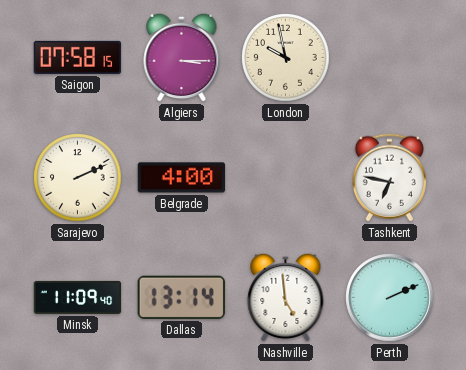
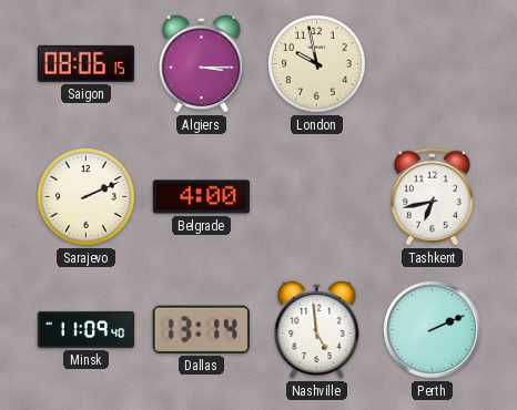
Saigon: 07:58 -> 08:06
Tashkent: 6:47 -> 6:43
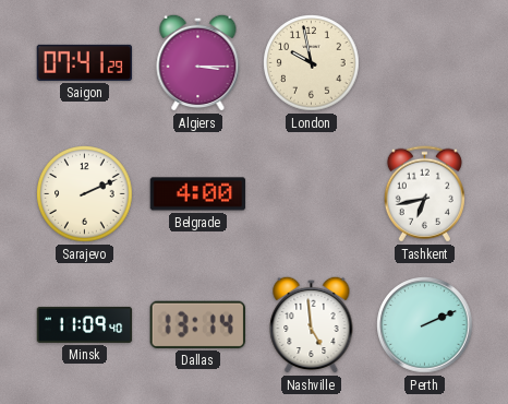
Saigon: 08:06 -> 07:41
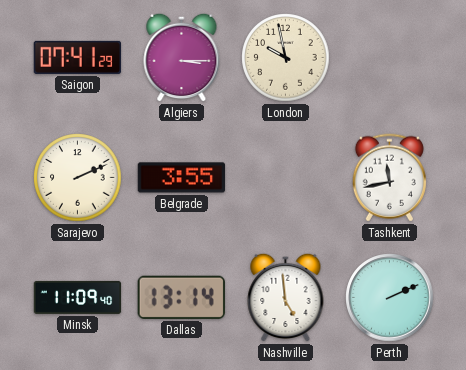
Belgrade: 4:00 -> 3:55
Tashkent: 6:43 -> 11:43
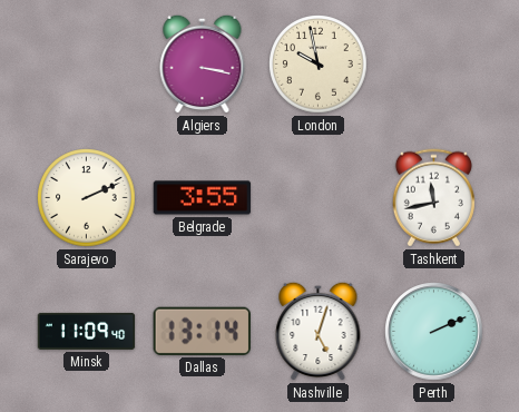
Saigon: 07:41 -> none
Algiers: 3:15 -> 3:17
Nashville: 4:59 -> 5:03
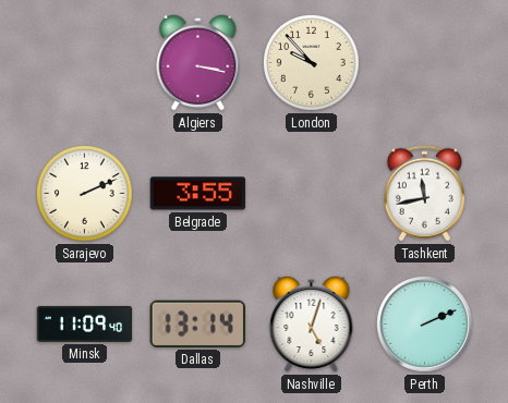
London: 9:58 -> 9:53
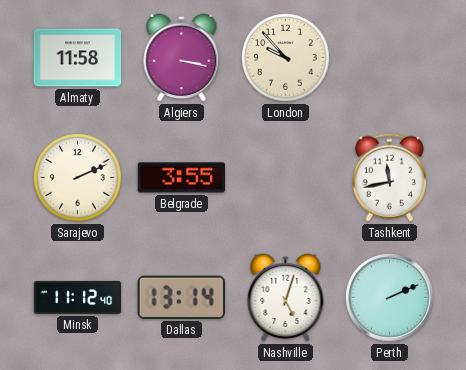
Almaty: none -> 11:58
Minsk: 11:09 -> 11:12
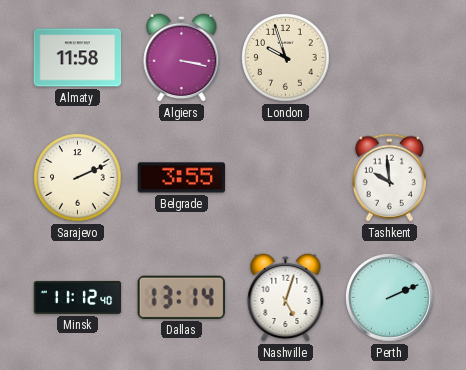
London: 9:53 -> 9:57
Tashkent: 11:43 -> 9:59
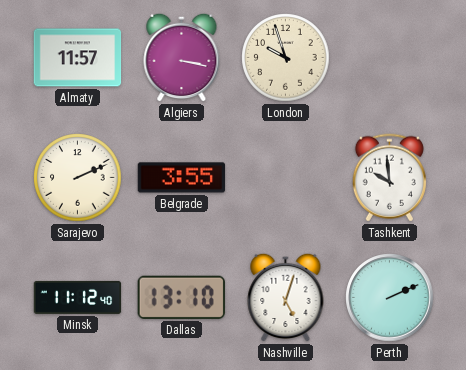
Almaty: 11:58 -> 11:57
Dallas: 13:14 -> 13:10
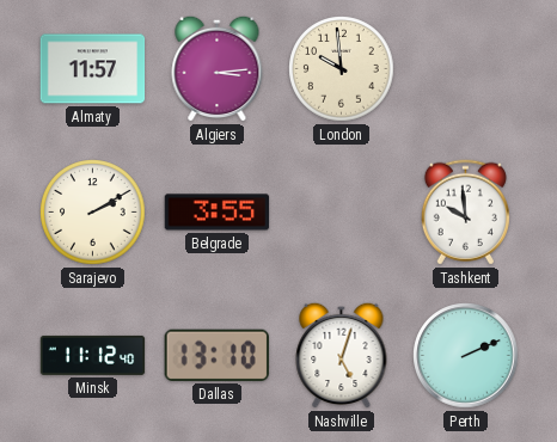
Algiers: 3:17 -> 3:14
London: 9:57 -> 9:59
Sarajevo: 2:11 -> 2:10
